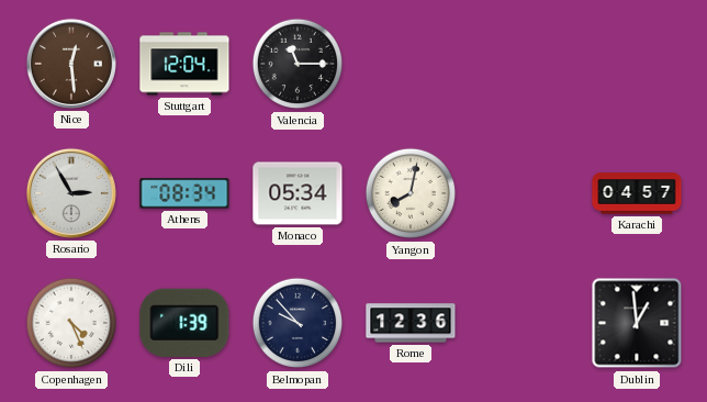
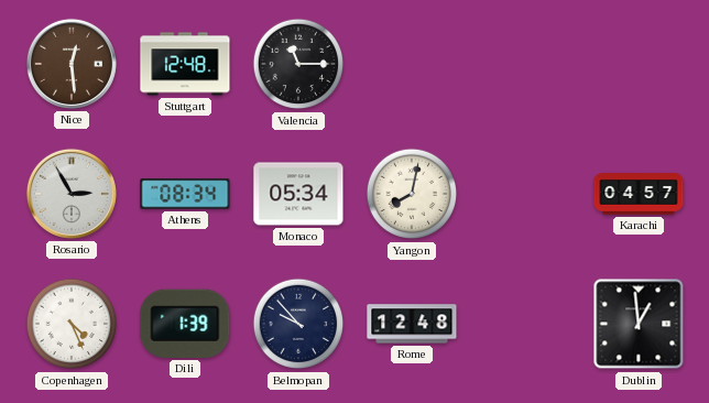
Stuttgart: 12:04 -> 12:48
Rome: 12:36 -> 12:48
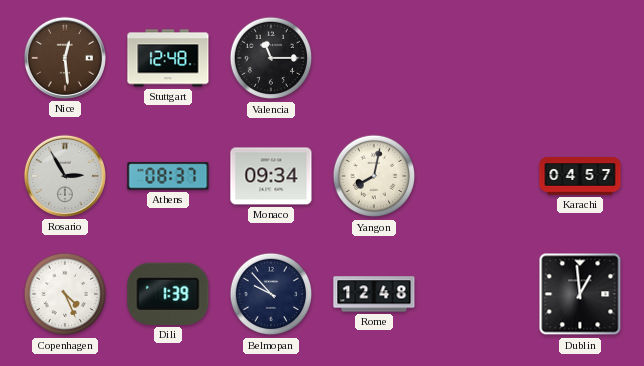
Athens: 08:34 -> 08:37
Monaco: 05:34 -> 09:34
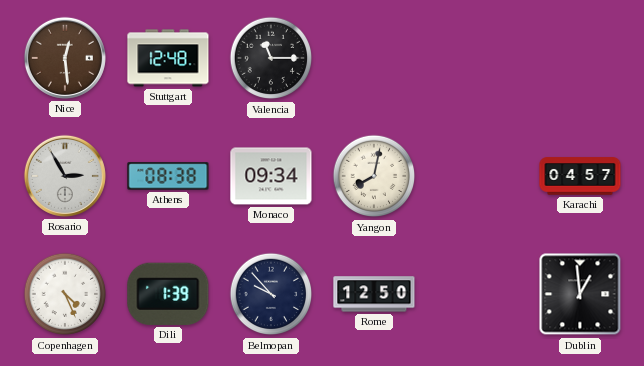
Athens: 08:37 -> 08:38
Rome: 12:48 -> 12:50
